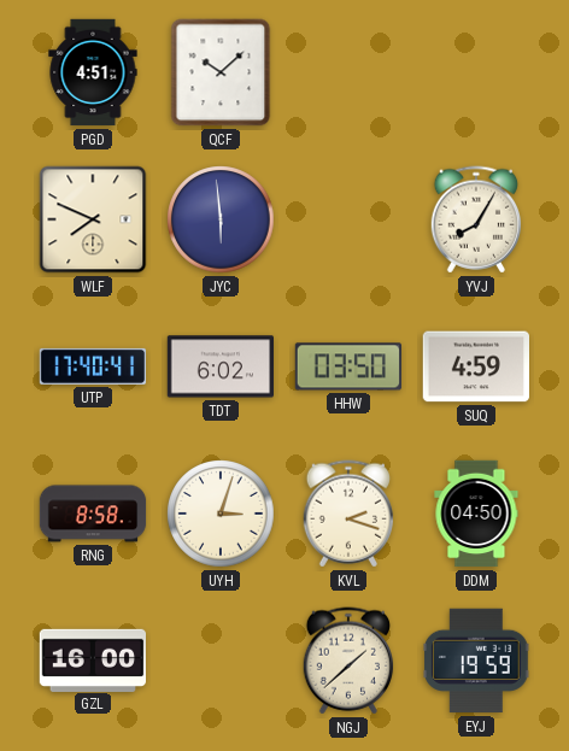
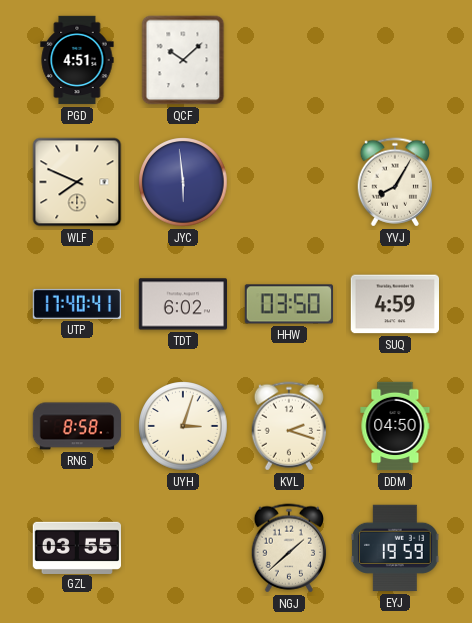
GZL: 16:00 -> 03:55
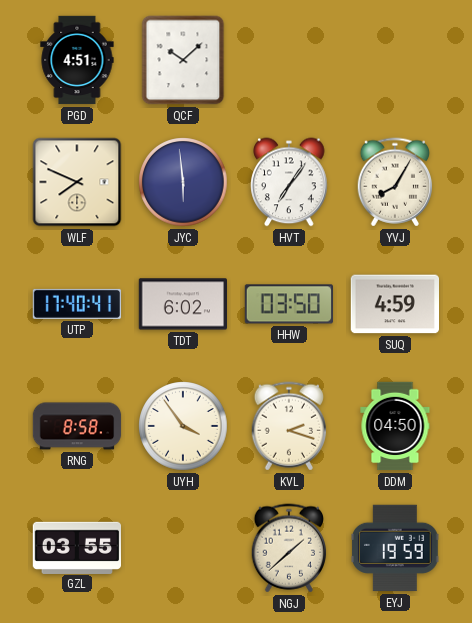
HVT: none -> 7:06
UYH: 3:03 -> 3:54
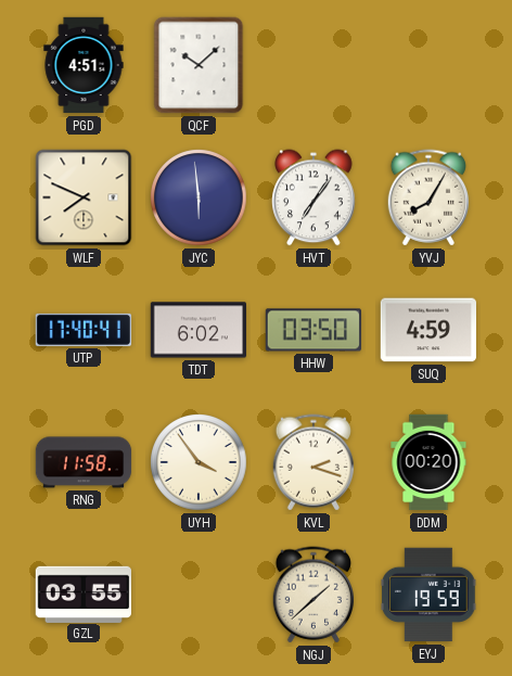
RNG: 8:58 -> 11:58
DDM: 04:50 -> 00:20
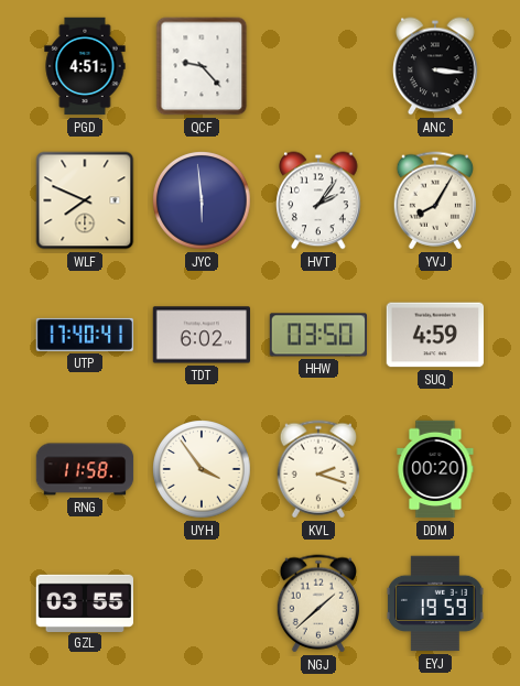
QCF: 10:08 -> 9:23
ANC: none -> 3:16
HVT: 7:06 -> 2:06
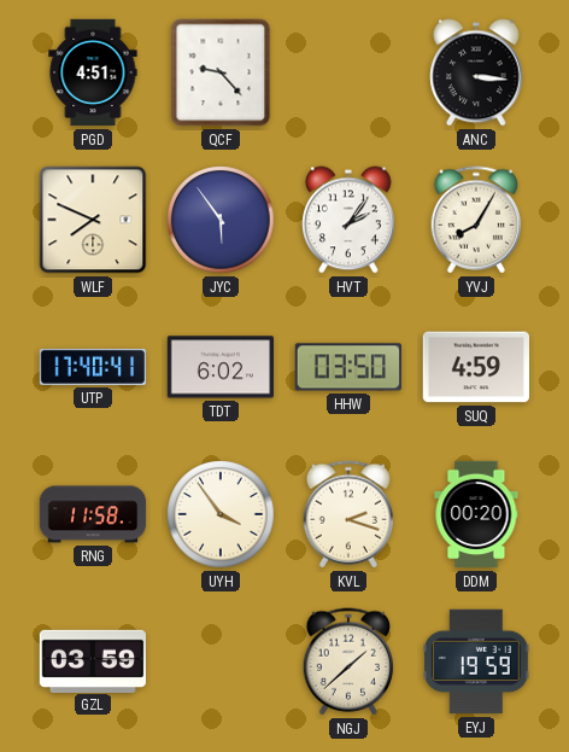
JYC: 5:59 -> 5:54
GZL: 03:55 -> 03:59
